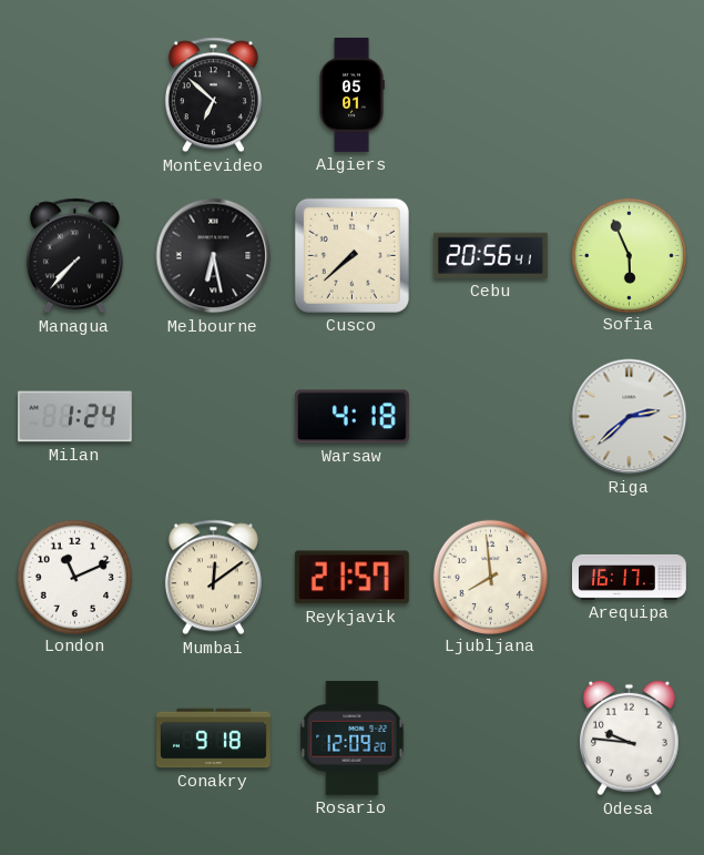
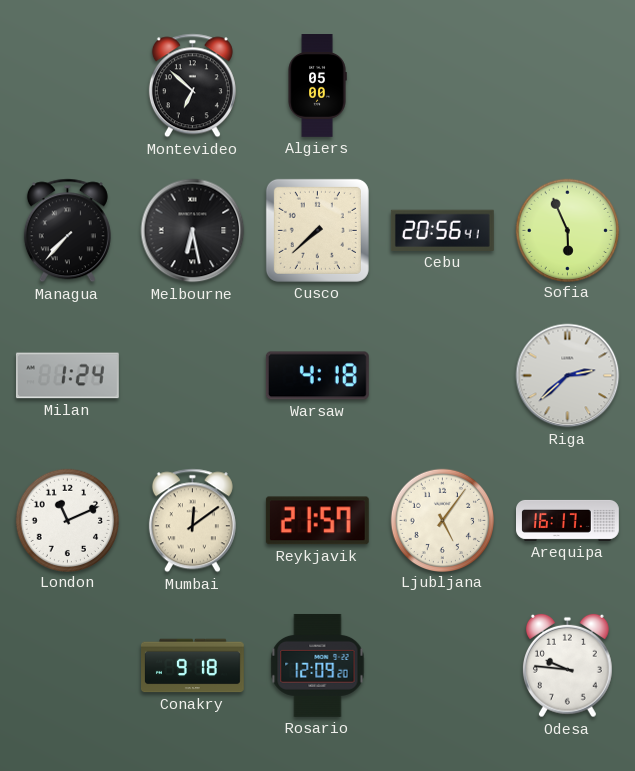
Algiers: 05:01 -> 05:00
Ljubljana: 7:59 -> 5:06
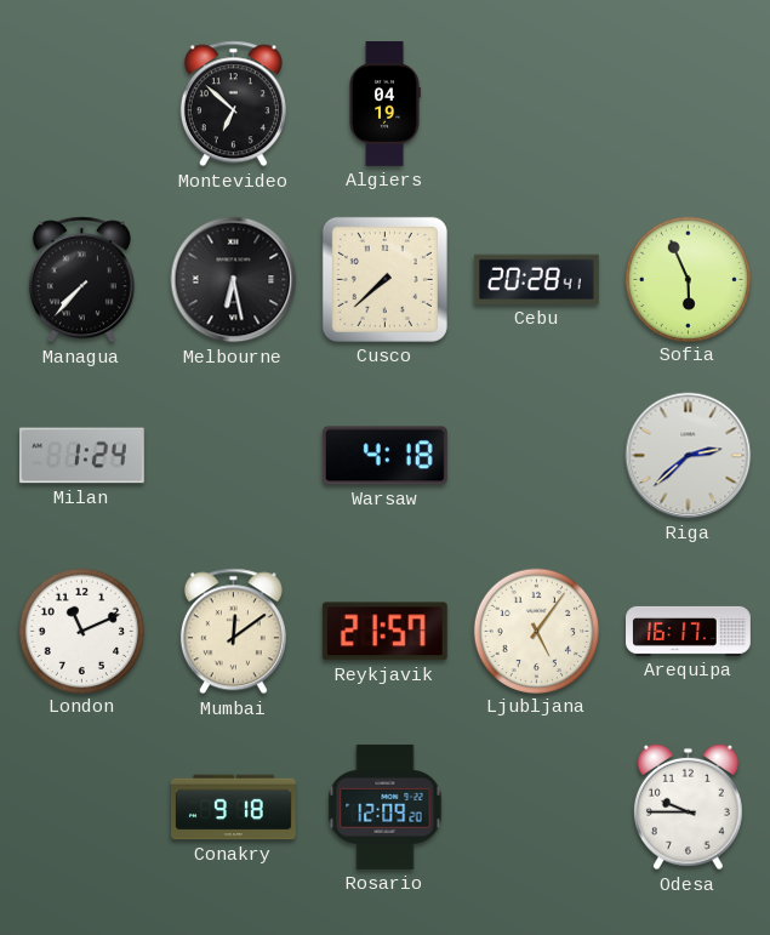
Algiers: 05:00 -> 04:19
Cebu: 20:56 -> 20:28
Odesa: 9:46 -> 9:45
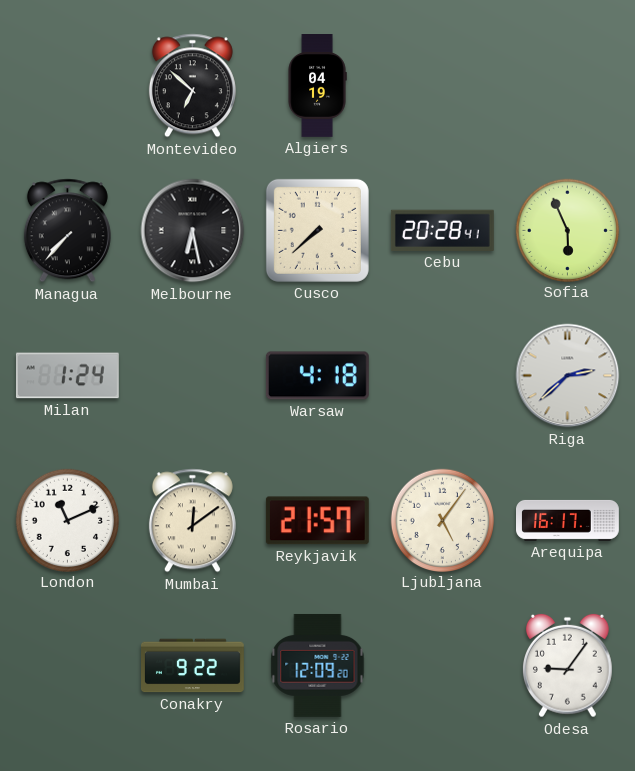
Conakry: 9:18 -> 9:22
Odesa: 9:45 -> 9:06
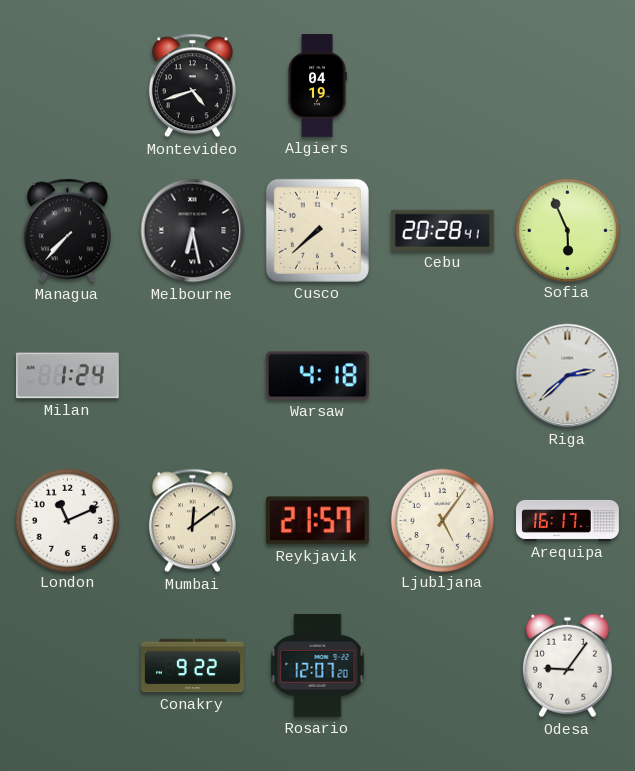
Montevideo: 6:52 -> 4:42
Rosario: 12:09 -> 12:07
